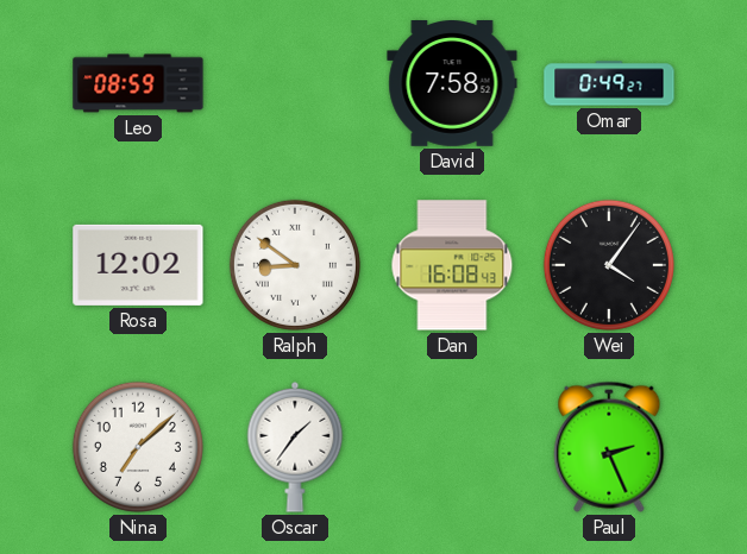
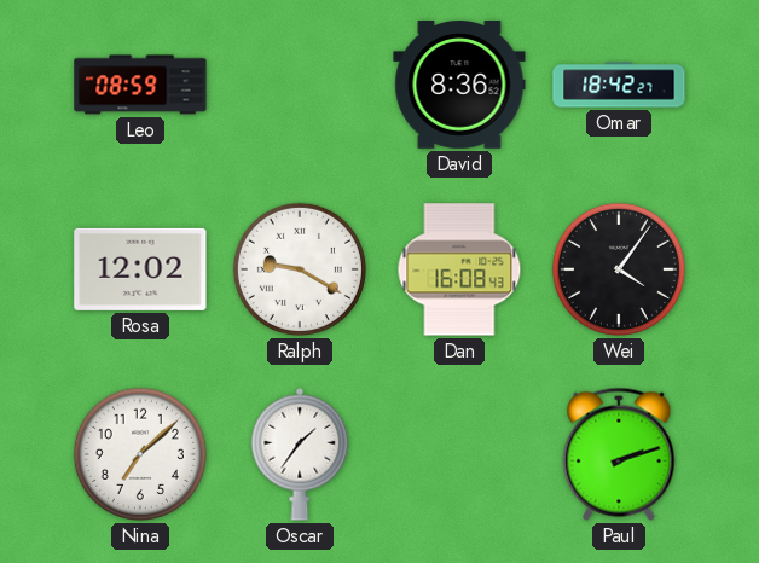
David: 7:58 -> 8:36
Omar: 0:49 -> 18:42
Ralph: 8:51 -> 9:20
Paul: 2:26 -> 2:12
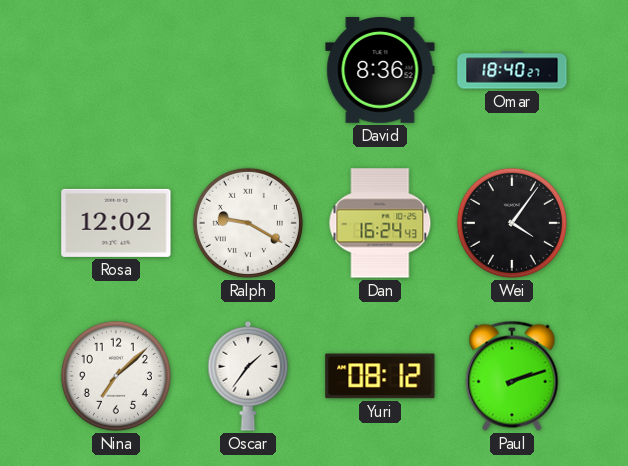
Leo: 08:59 -> none
Omar: 18:42 -> 18:40
Dan: 16:08 -> 16:24
Yuri: none -> 08:12
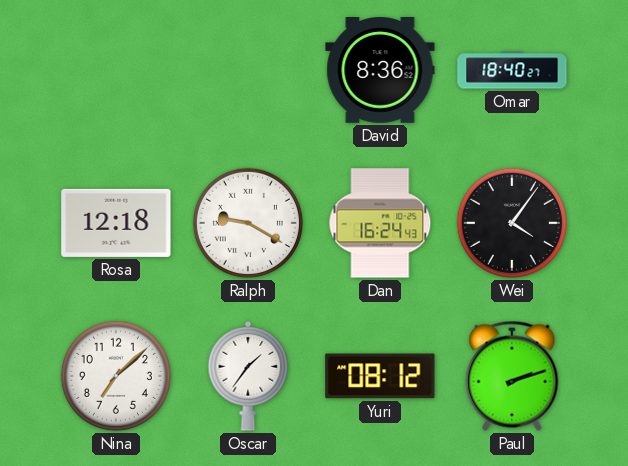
Rosa: 12:02 -> 12:18
